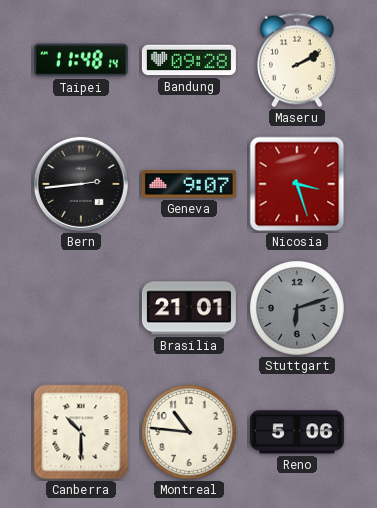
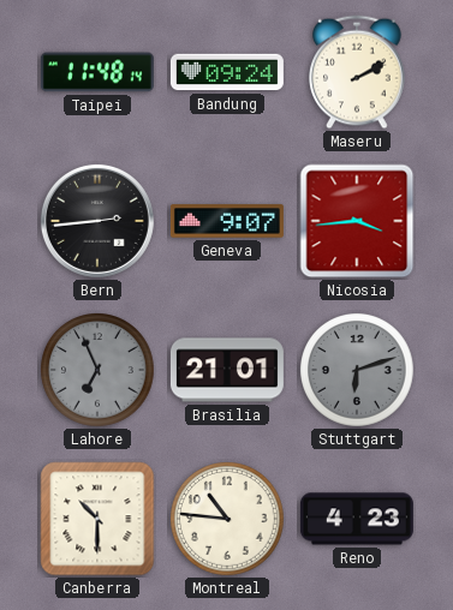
Bandung: 09:28 -> 09:24
Nicosia: 3:27 -> 3:44
Lahore: none -> 6:56
Reno: 5:06 -> 4:23
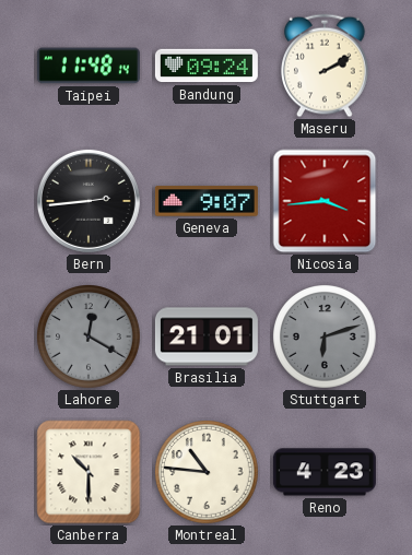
Lahore: 6:56 -> 12:20
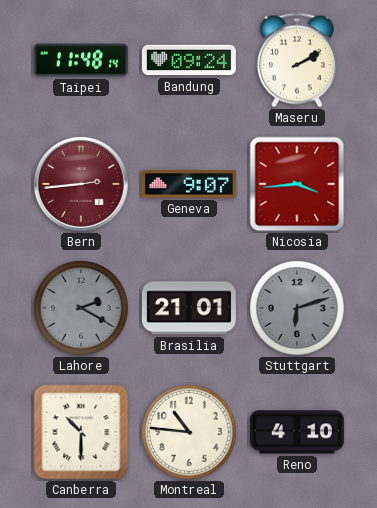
Bern dial: black -> burgundy
Lahore: 12:20 -> 2:20
Reno: 4:23 -> 4:10
